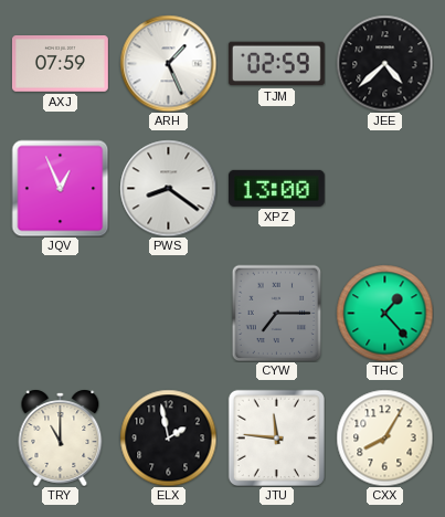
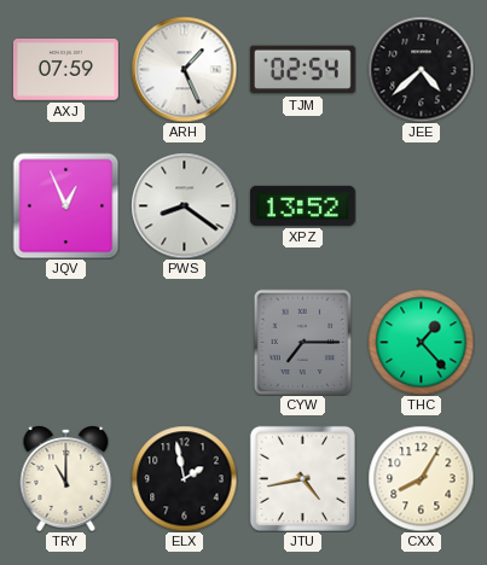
TJM: 02:59 -> 02:54
XPZ: 13:00 -> 13:52
JTU: 11:46 -> 4:43
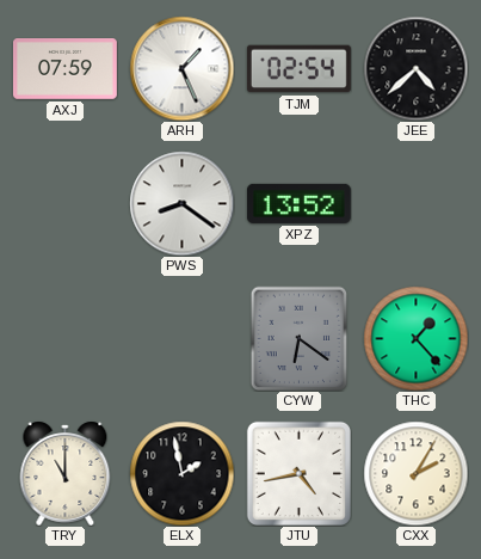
JQV: 12:56 -> none
CYW: 7:15 -> 6:21
CXX: 8:05 -> 2:05
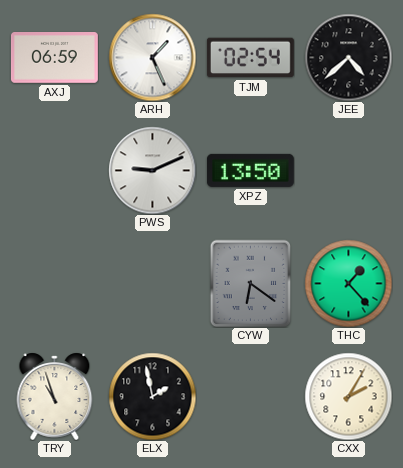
AXJ: 07:59 -> 06:59
PWS: 8:21 -> 9:11
XPZ: 13:52 -> 13:50
TRY: 11:00 -> 10:57
JTU: 4:43 -> none
